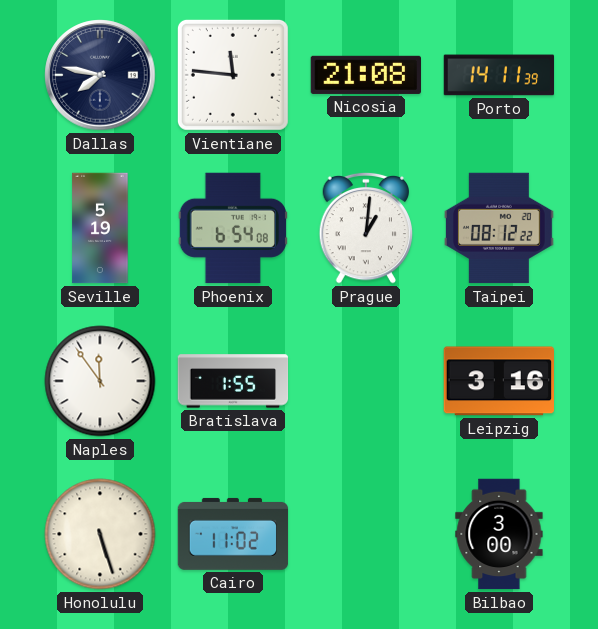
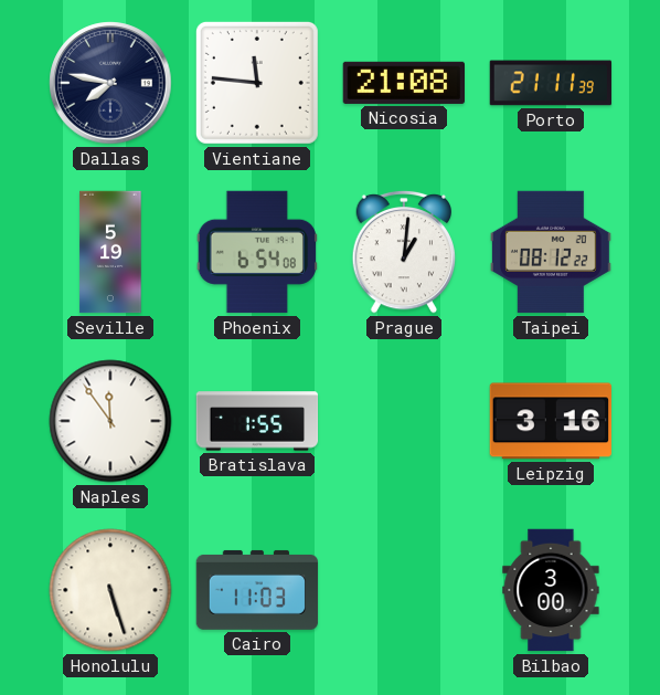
Porto: 14:11 -> 21:11
Cairo: 11:02 -> 11:03
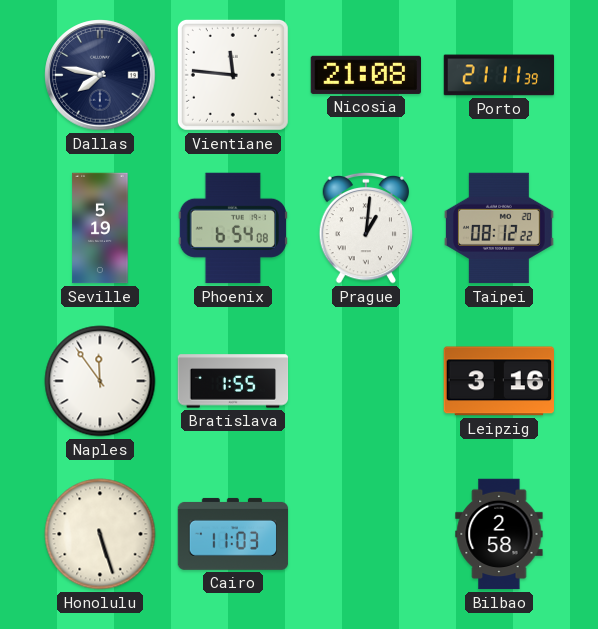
Bilbao: 3:00 -> 2:58
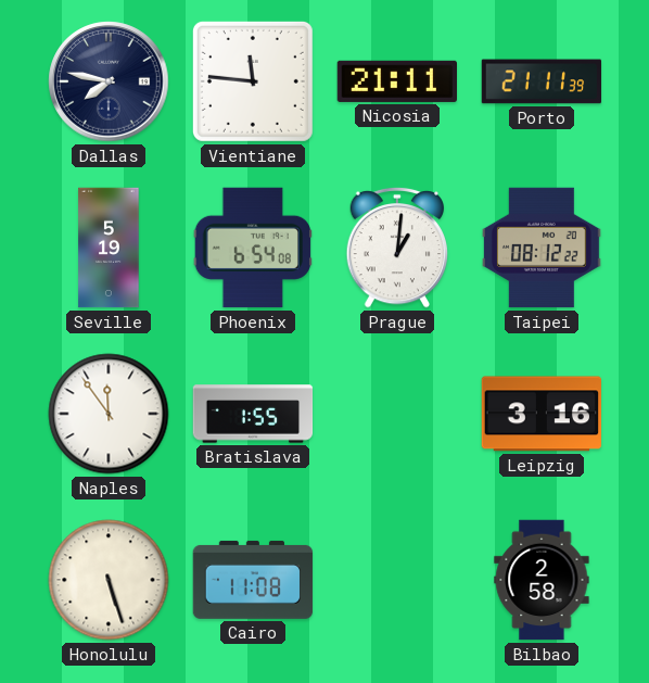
Nicosia: 21:08 -> 21:11
Cairo: 11:03 -> 11:08
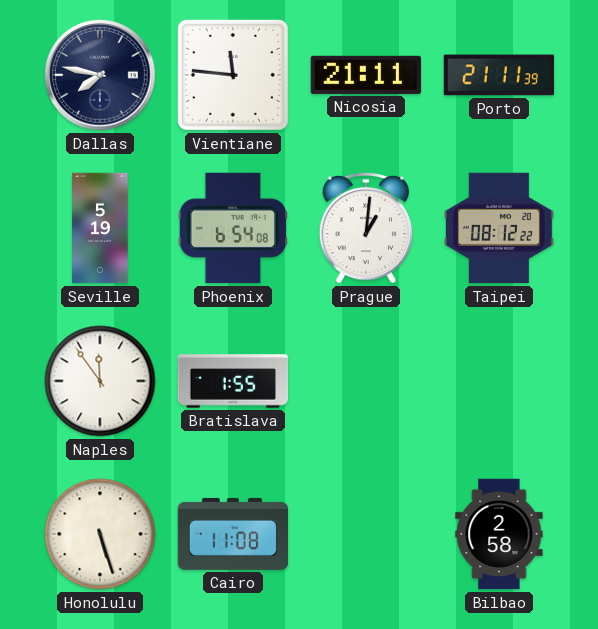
Leipzig: 3:16 -> none
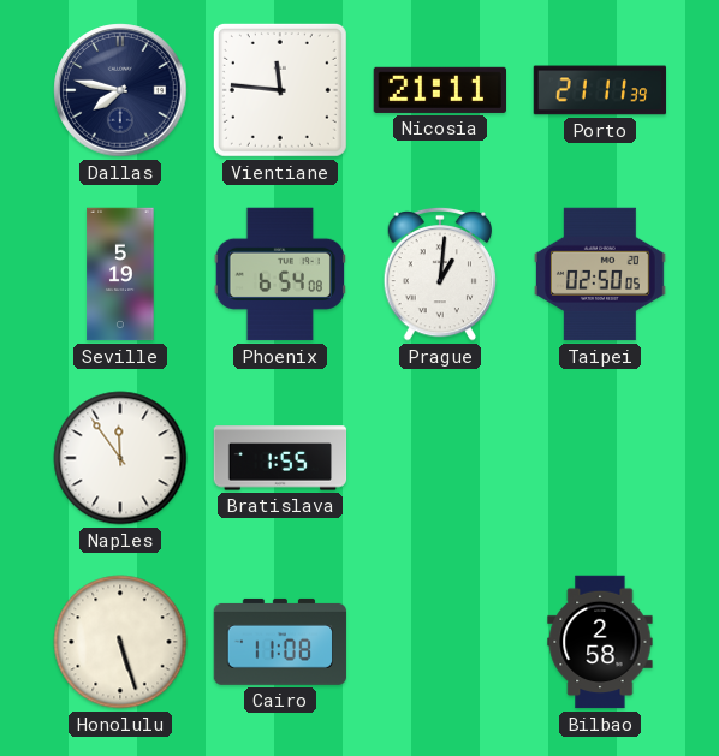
Taipei: 08:12 -> 02:50
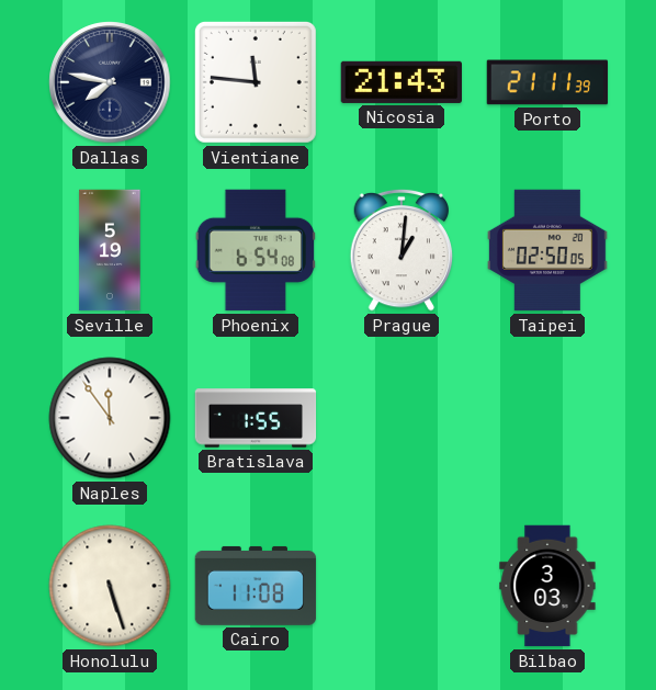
Nicosia: 21:11 -> 21:43
Bilbao: 2:58 -> 3:03
